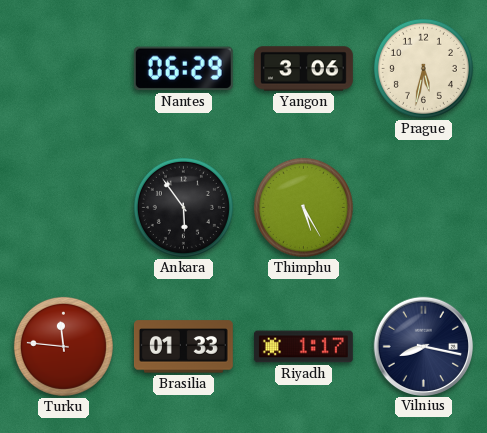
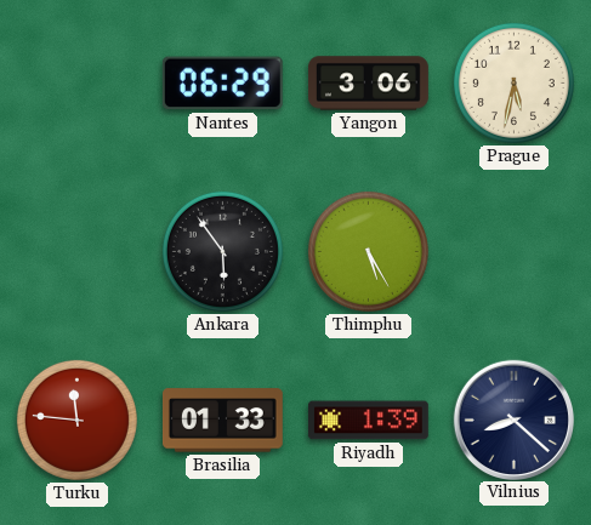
Riyadh: 1:17 -> 1:39
Vilnius: 8:17 -> 8:22
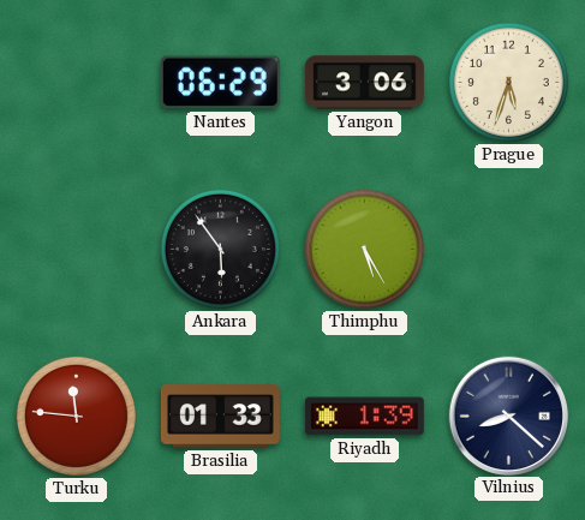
Prague: 5:32 -> 5:33
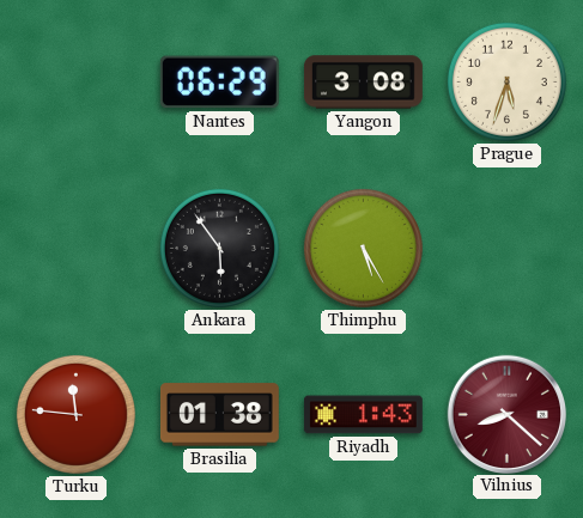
Yangon: 3:06 -> 3:08
Brasilia: 01:33 -> 01:38
Riyadh: 1:39 -> 1:43
Vilnius dial: navy -> burgundy
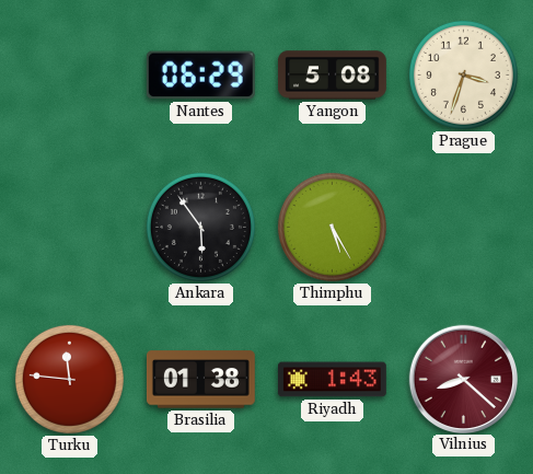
Yangon: 3:08 -> 5:08
Prague: 5:33 -> 3:33
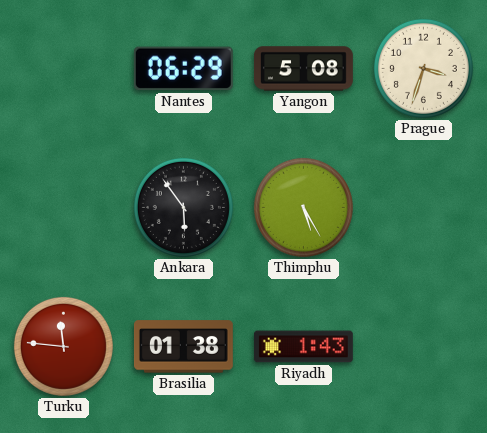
Vilnius: 8:22 -> none
